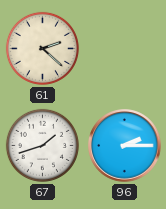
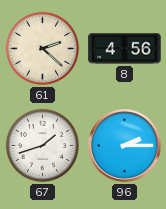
8: none -> 4:56
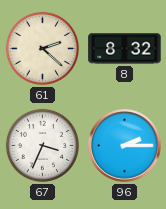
8: 4:56 -> 8:32
67: 1:42 -> 3:34
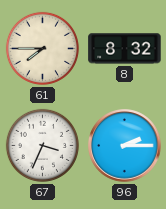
61: 2:22 -> 7:45
